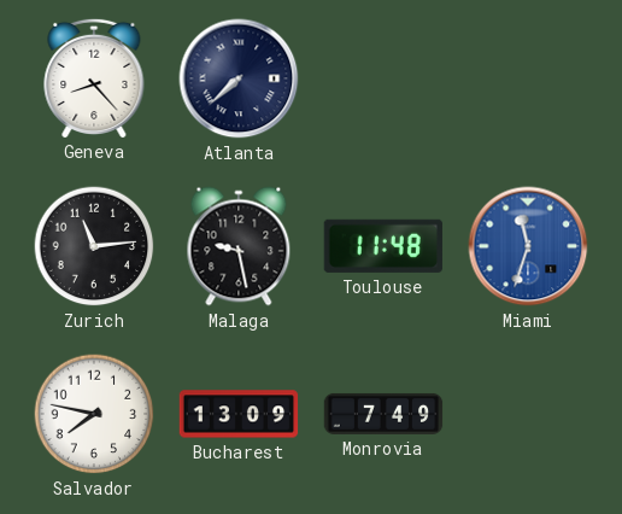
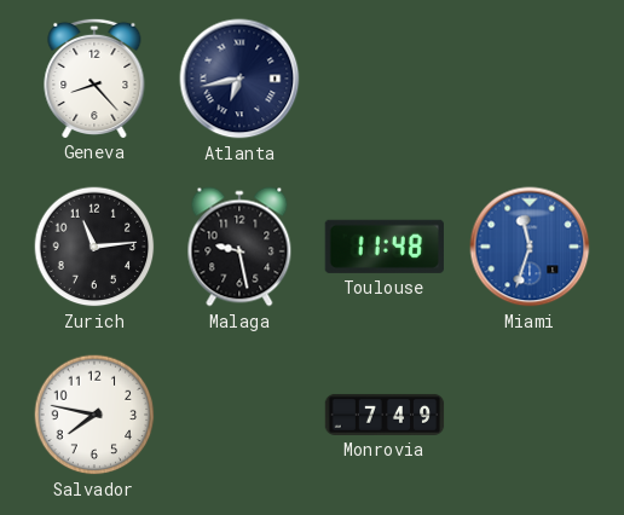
Atlanta: 7:38 -> 6:43
Bucharest: 13:09 -> none
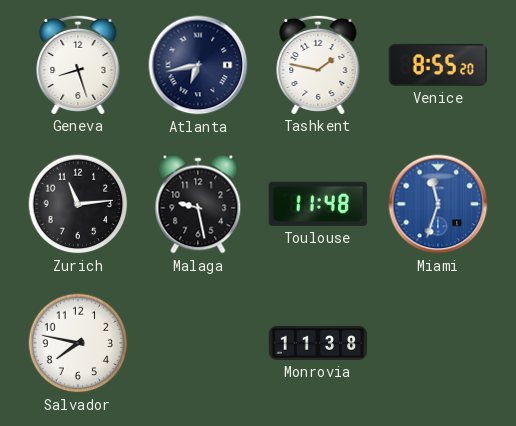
Geneva: 8:23 -> 8:27
Tashkent: none -> 1:47
Venice: none -> 8:55
Monrovia: 7:49 -> 11:38
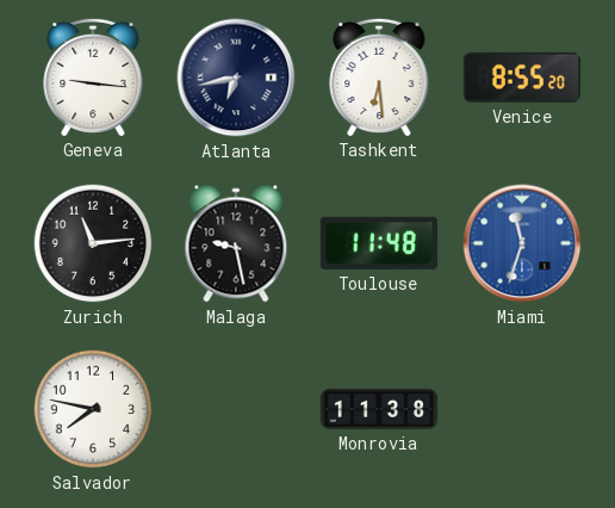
Geneva: 8:27 -> 9:16
Tashkent: 1:47 -> 6:29
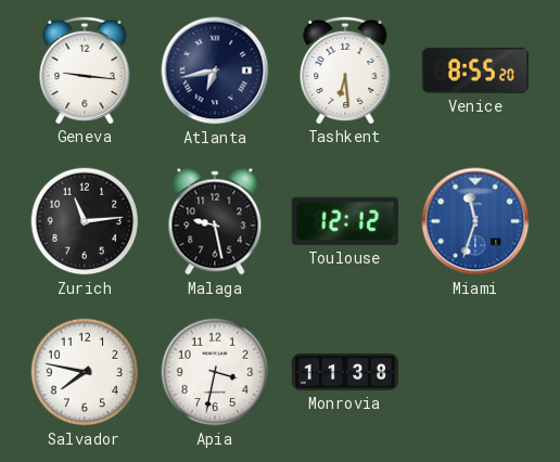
Toulouse: 11:48 -> 12:12
Apia: none -> 3:32
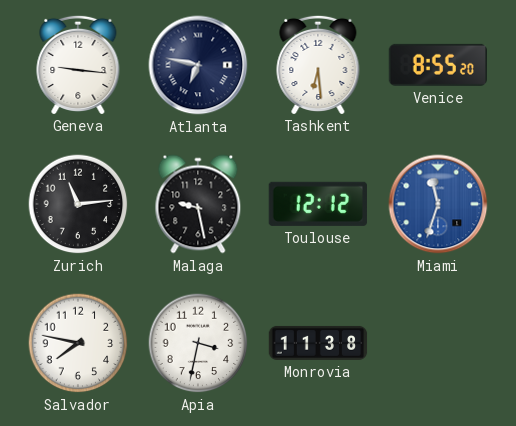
Atlanta: 6:43 -> 6:47
